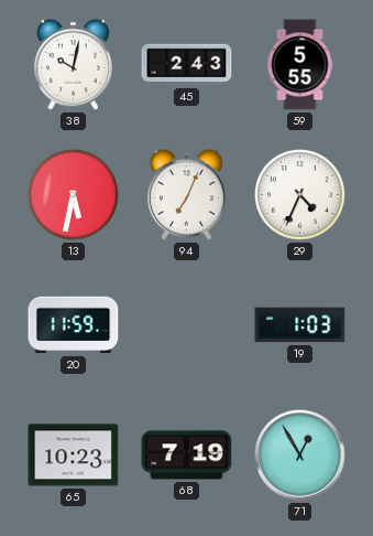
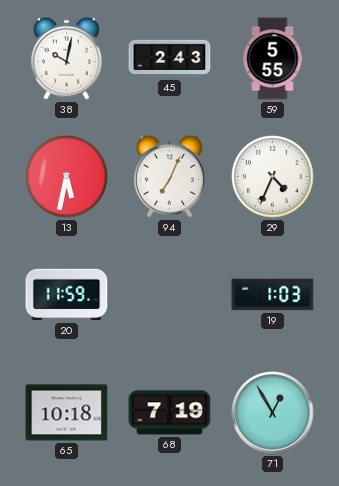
65: 10:23 -> 10:18
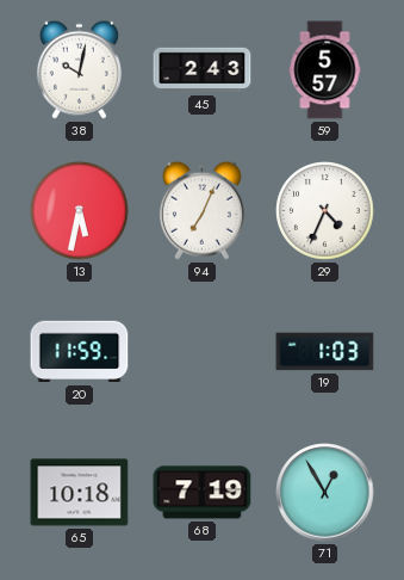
59: 5:55 -> 5:57
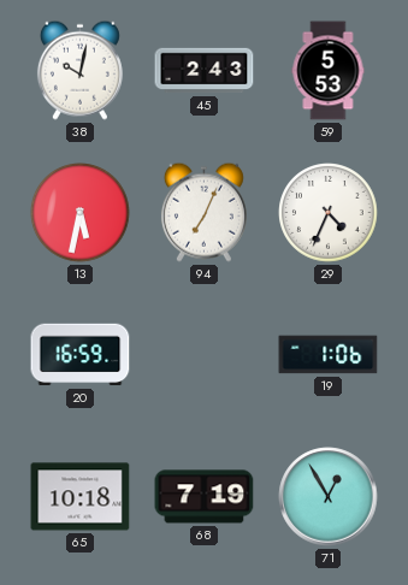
59: 5:57 -> 5:53
20: 11:59 -> 16:59
19: 1:03 -> 1:06
